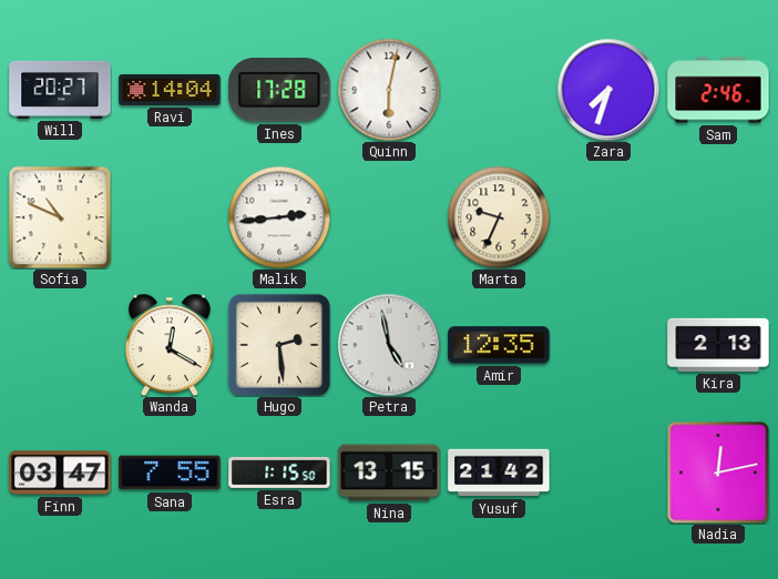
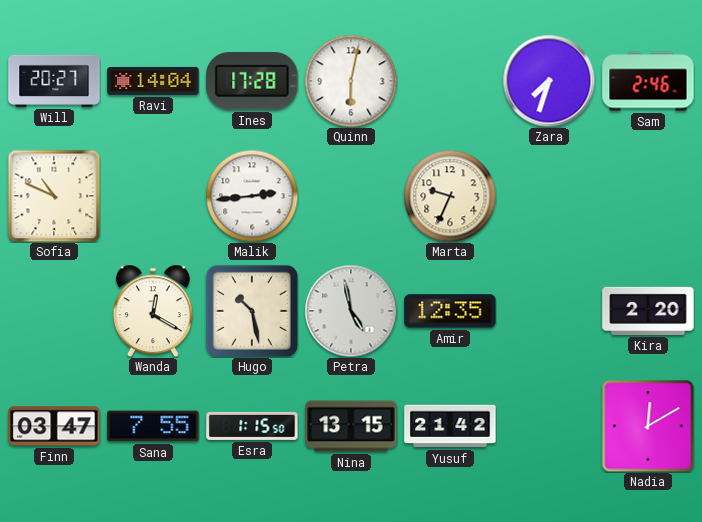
Hugo: 2:29 -> 10:28
Kira: 2:13 -> 2:20
Nadia: 12:13 -> 12:10
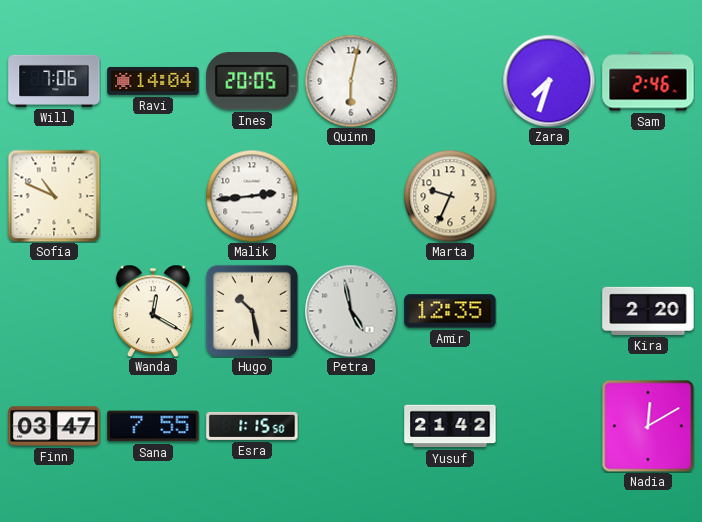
Will: 20:27 -> 7:06
Ines: 17:28 -> 20:05
Nina: 13:15 -> none
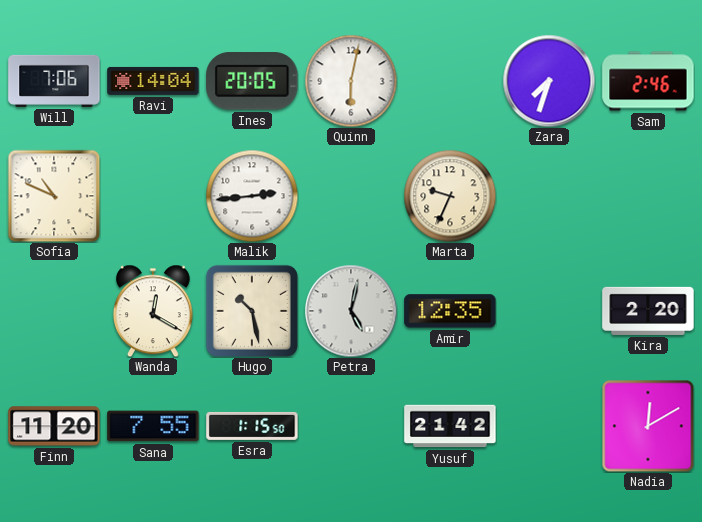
Petra: 4:58 -> 5:02
Finn: 03:47 -> 11:20
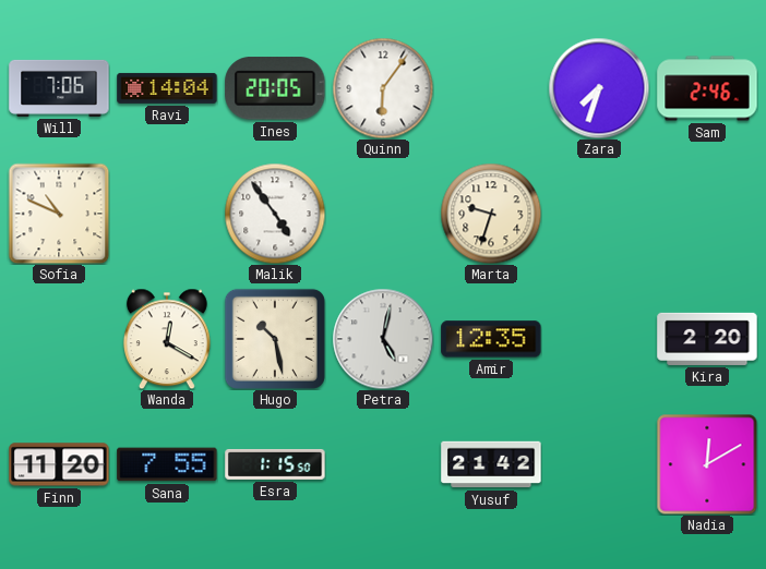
Quinn: 6:02 -> 6:06
Malik: 2:44 -> 4:54
Marta: 9:34 -> 9:33
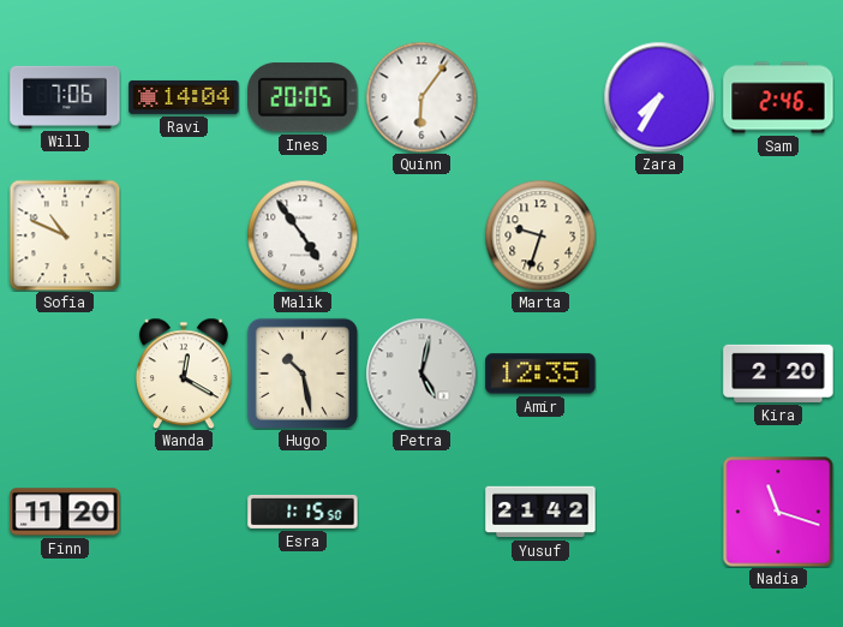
Zara: 7:33 -> 7:35
Sana: 7:55 -> none
Nadia: 12:10 -> 11:18
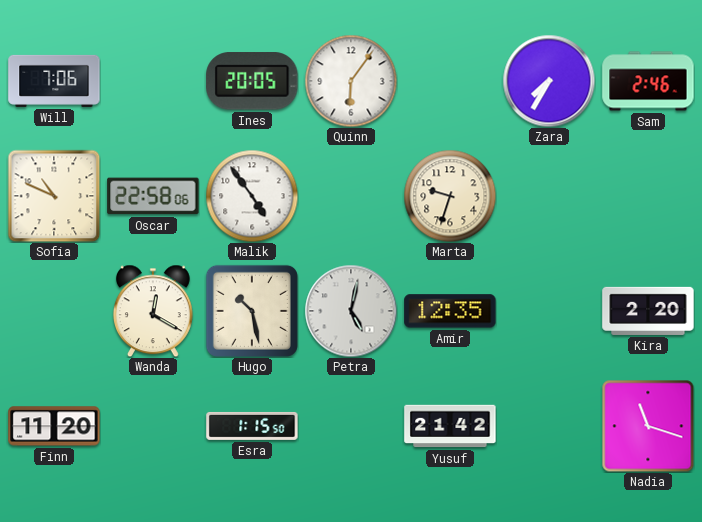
Ravi: 14:04 -> none
Oscar: none -> 22:58
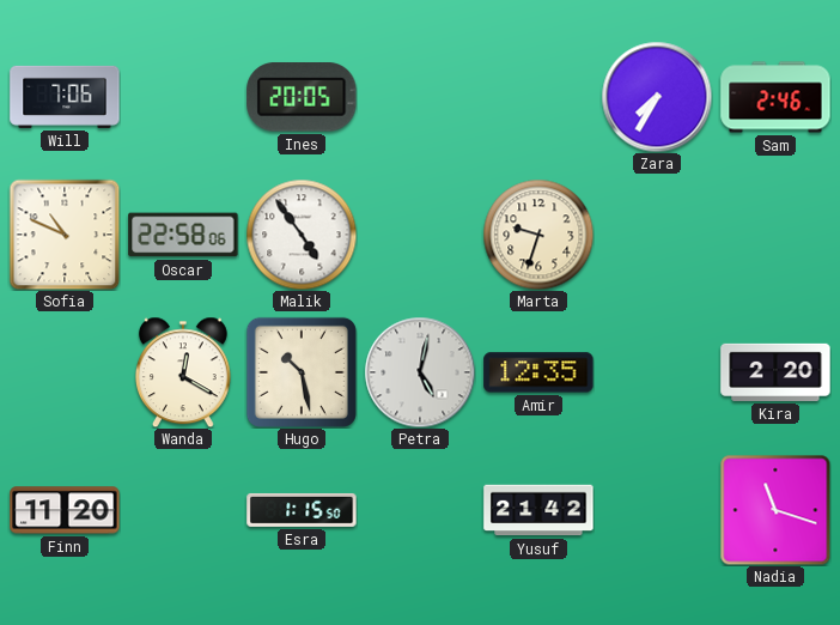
Quinn: 6:06 -> none
